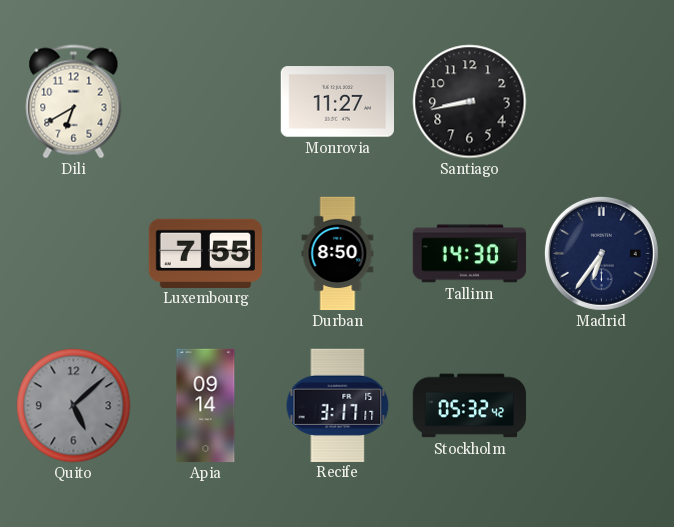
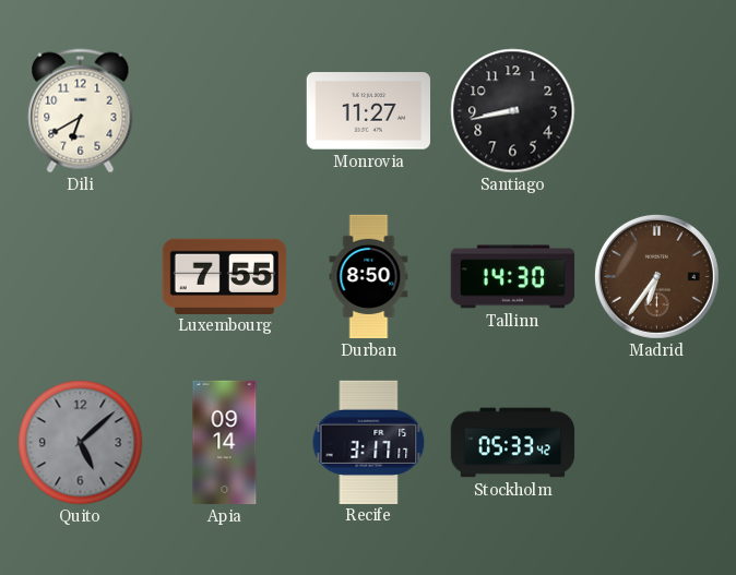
Madrid dial: navy -> brown
Stockholm: 05:32 -> 05:33
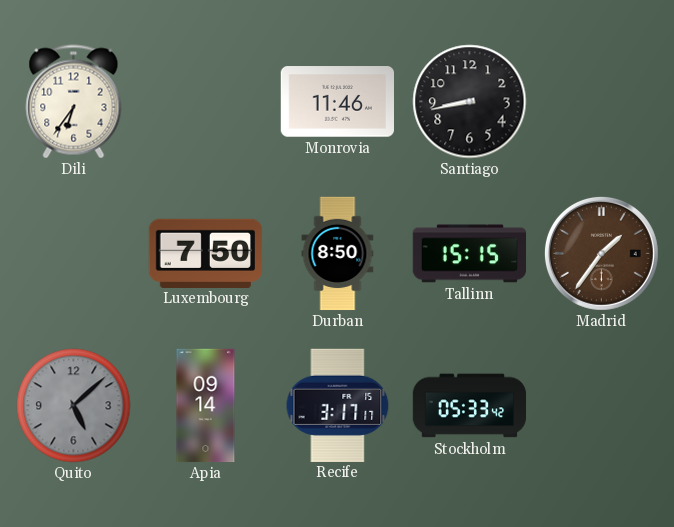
Dili: 6:40 -> 6:36
Monrovia: 11:27 -> 11:46
Luxembourg: 7:55 -> 7:50
Tallinn: 14:30 -> 15:15
Madrid: 6:36 -> 1:36
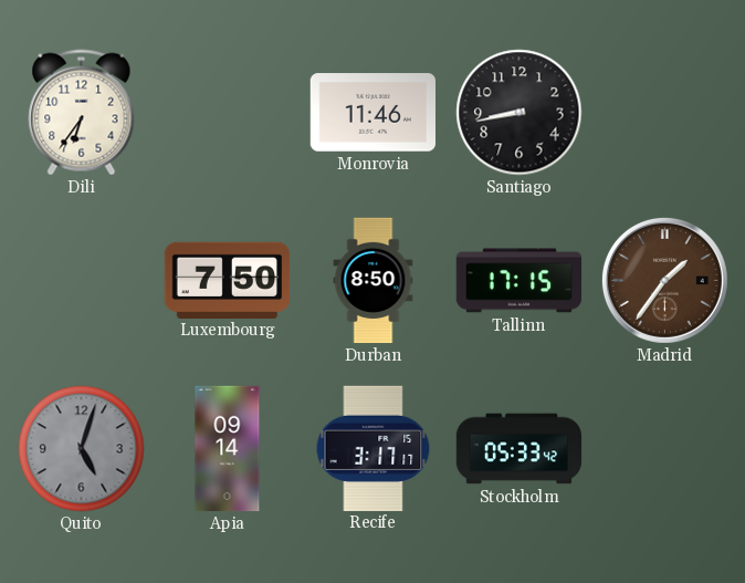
Tallinn: 15:15 -> 17:15
Quito: 5:08 -> 5:03
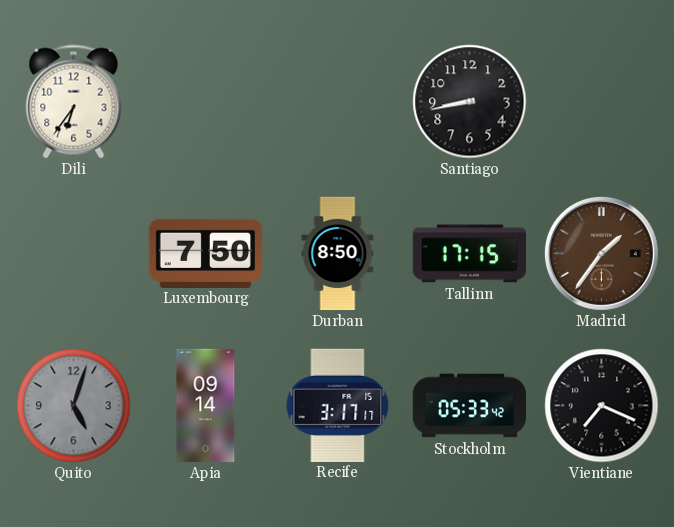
Monrovia: 11:46 -> none
Vientiane: none -> 7:19
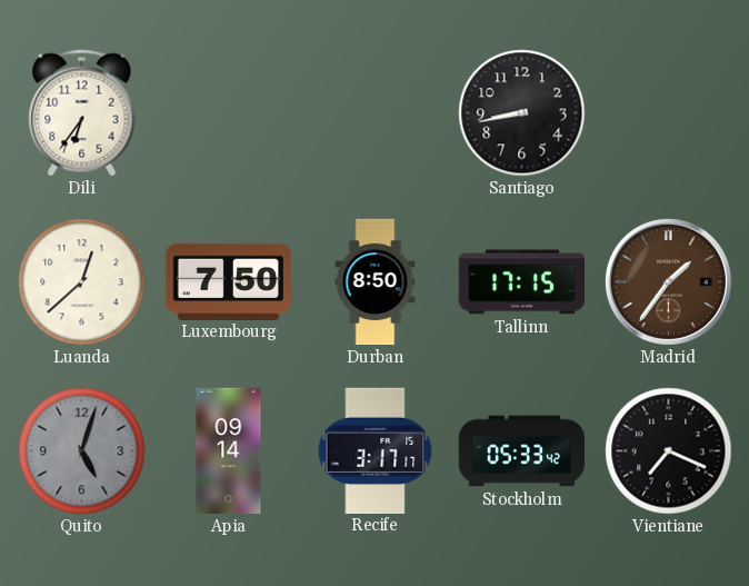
Luanda: none -> 12:38
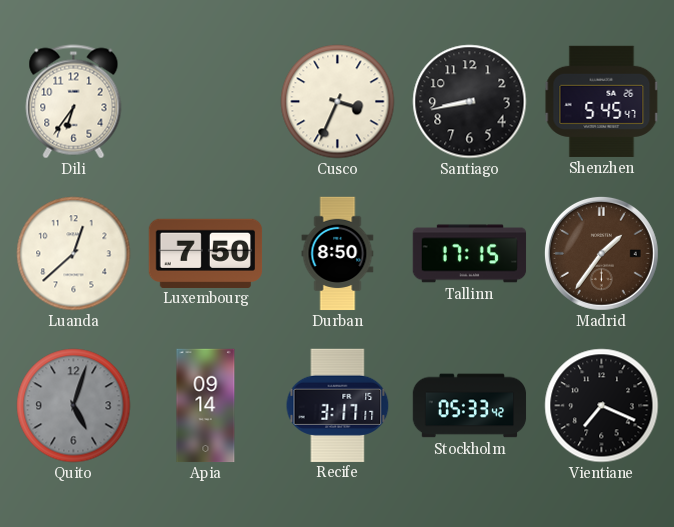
Cusco: none -> 3:34
Shenzhen: none -> 5:45
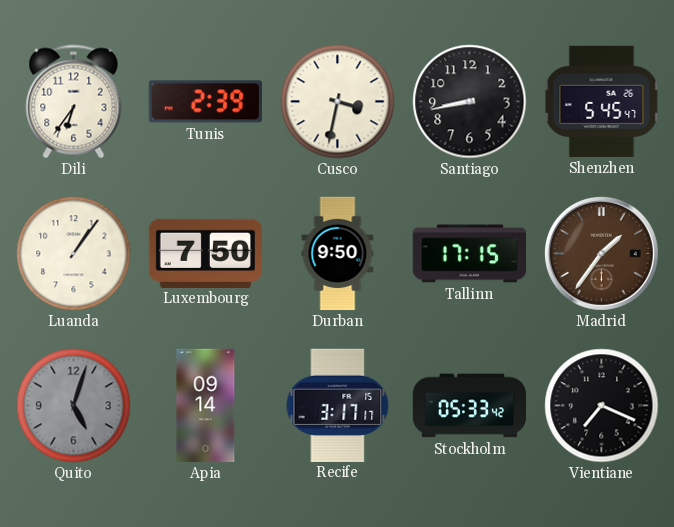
Tunis: none -> 2:39
Cusco: 3:34 -> 3:32
Luanda: 12:38 -> 1:06
Durban: 8:50 -> 9:50
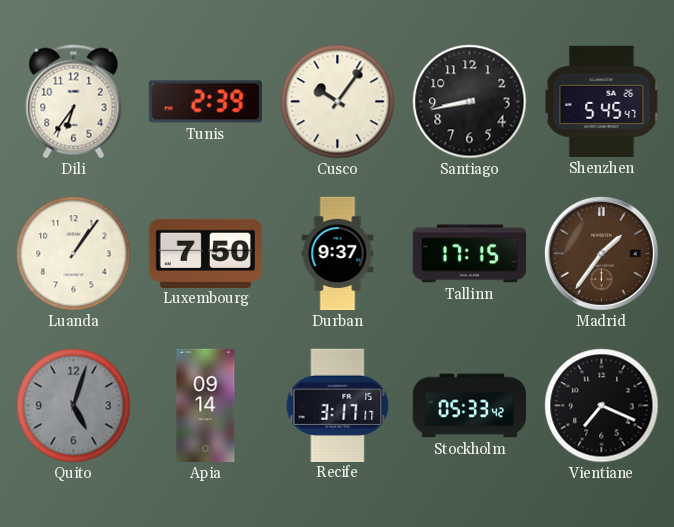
Cusco: 3:32 -> 10:06
Durban: 9:50 -> 9:37
